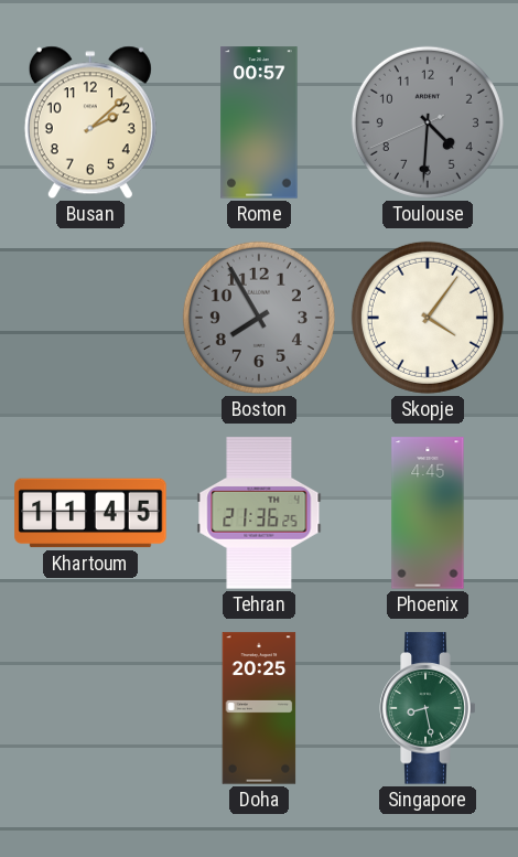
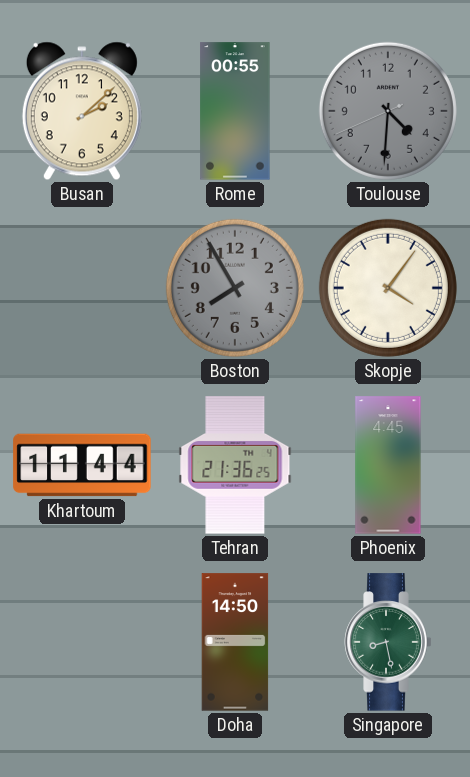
Rome: 00:57 -> 00:55
Khartoum: 11:45 -> 11:44
Doha: 20:25 -> 14:50
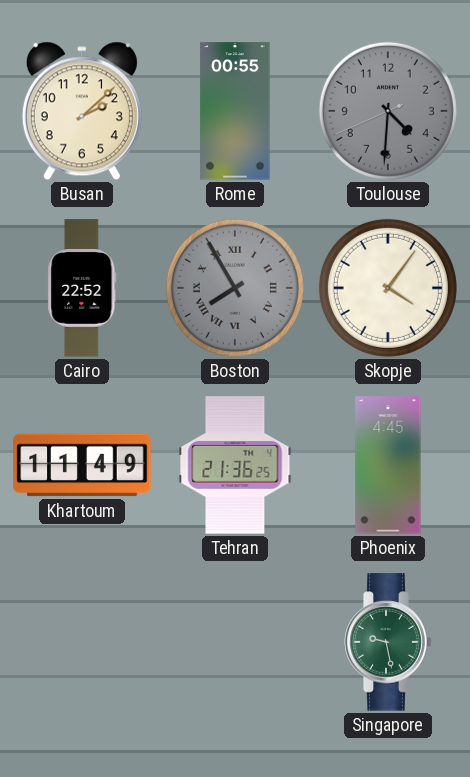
Cairo: none -> 22:52
Boston numerals: Arabic -> Roman
Khartoum: 11:44 -> 11:49
Doha: 14:50 -> none
Singapore: 8:28 -> 9:28
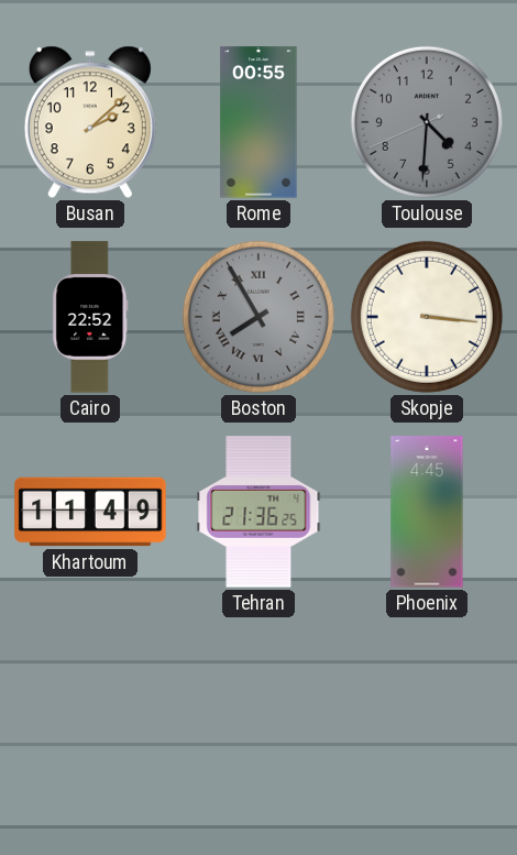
Skopje: 4:06 -> 3:16
Singapore: 9:28 -> none
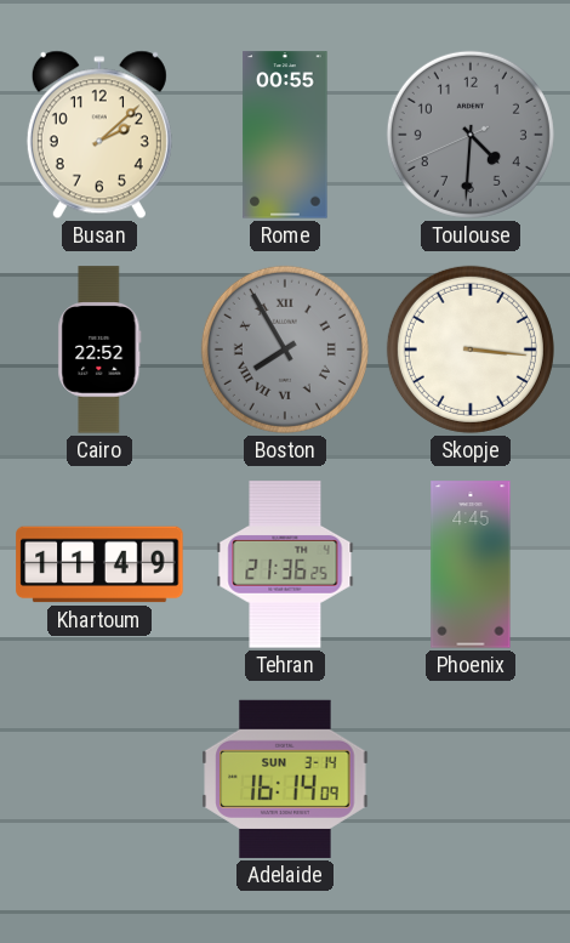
Adelaide: none -> 16:14
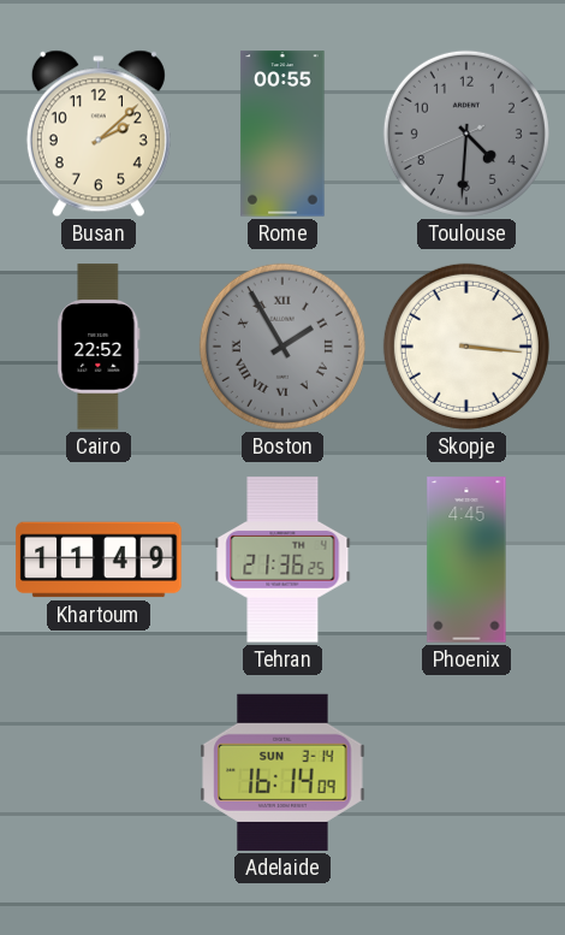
Boston: 7:55 -> 1:55
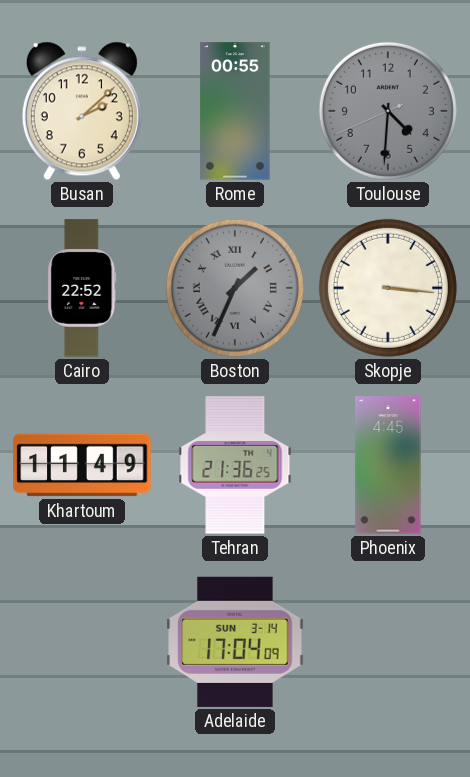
Boston: 1:55 -> 1:34
Adelaide: 16:14 -> 17:04
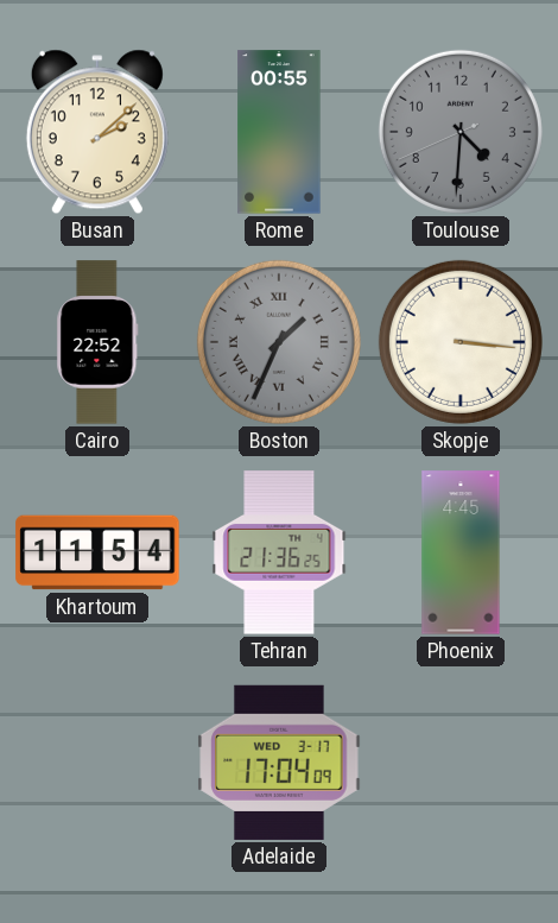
Khartoum: 11:49 -> 11:54
Adelaide date: SUN 3-14 -> WED 3-17
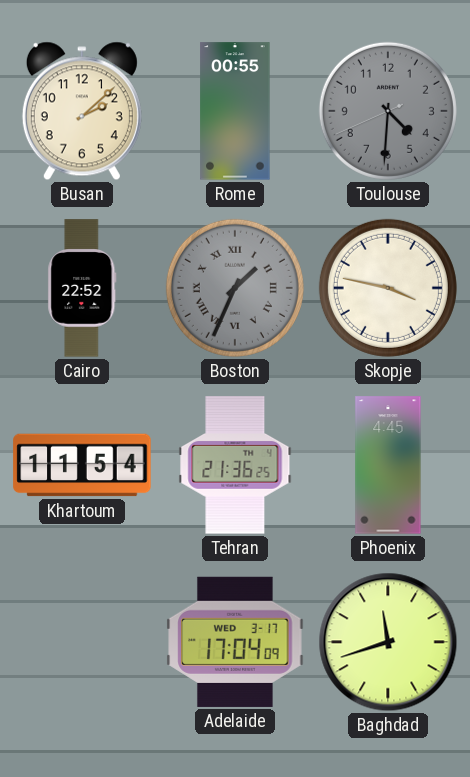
Skopje: 3:16 -> 3:47
Baghdad: none -> 11:42
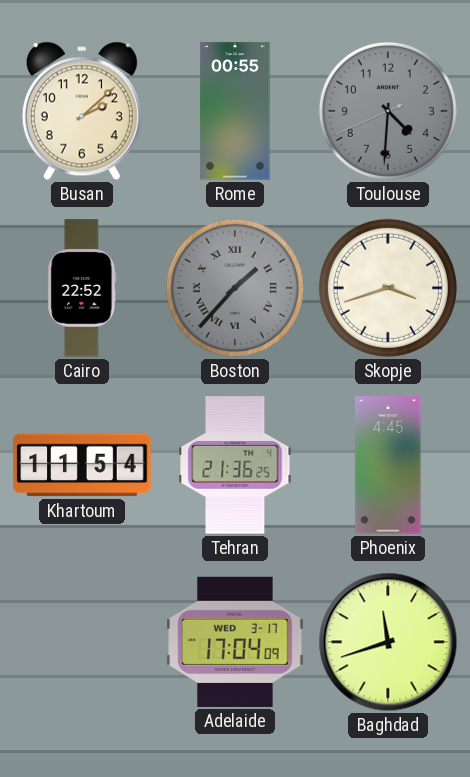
Boston: 1:34 -> 1:37
Skopje: 3:47 -> 3:42
